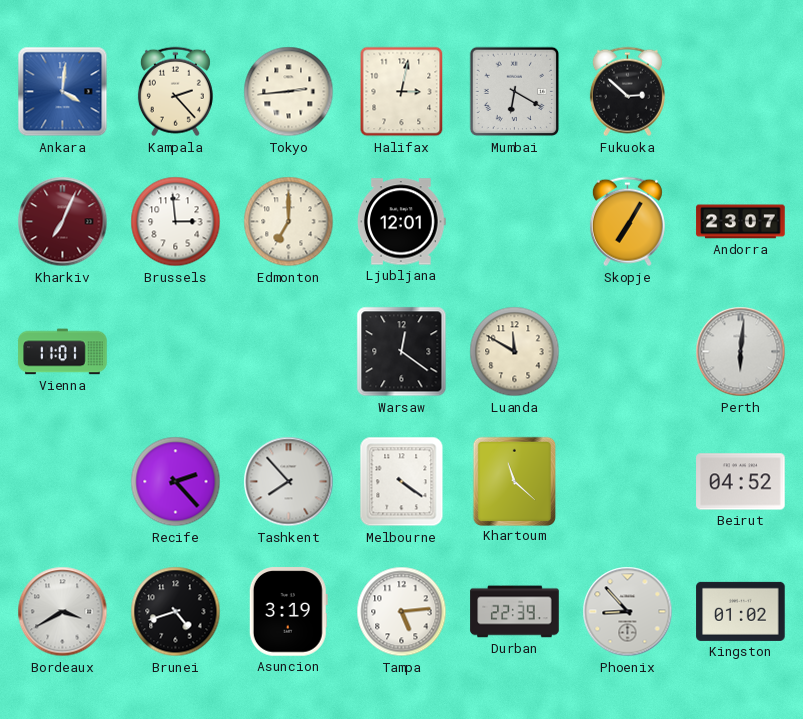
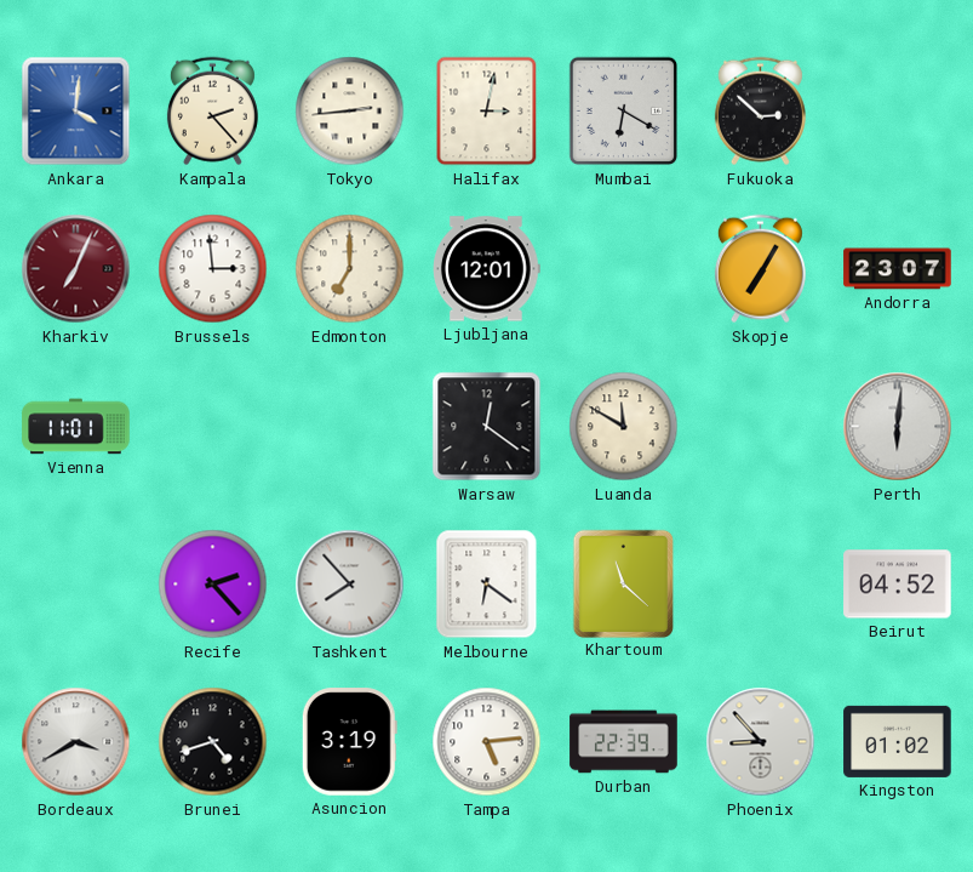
Melbourne: 4:21 -> 6:21
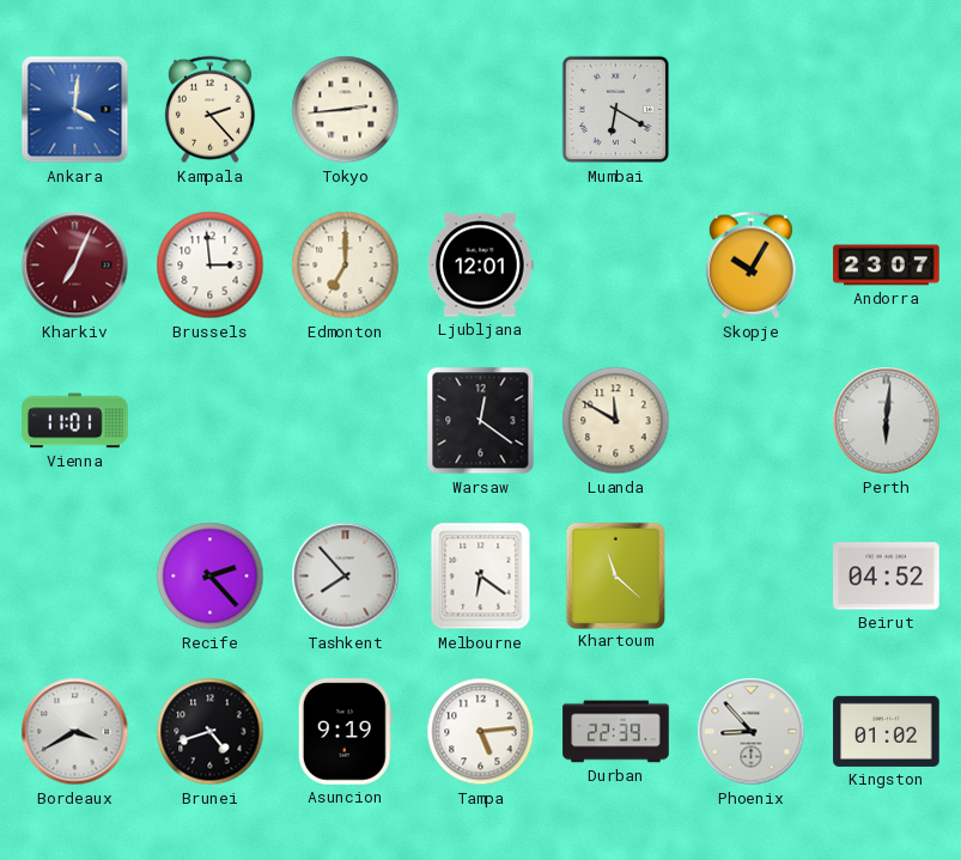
Halifax: 3:02 -> none
Fukuoka: 2:52 -> none
Skopje: 7:05 -> 10:05
Asuncion: 3:19 -> 9:19
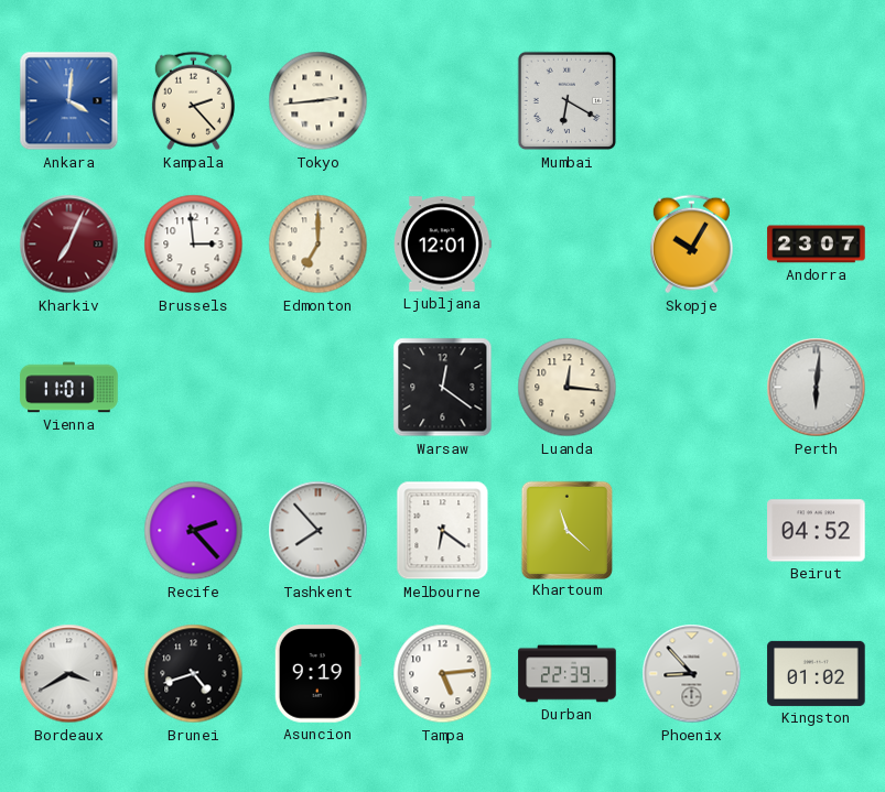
Luanda: 11:50 -> 12:16
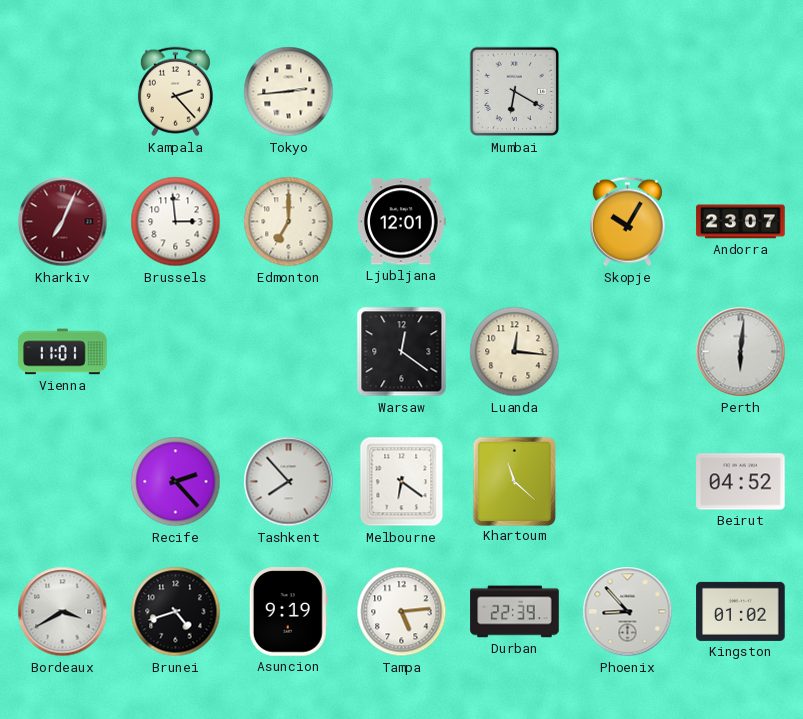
Ankara: 4:01 -> none
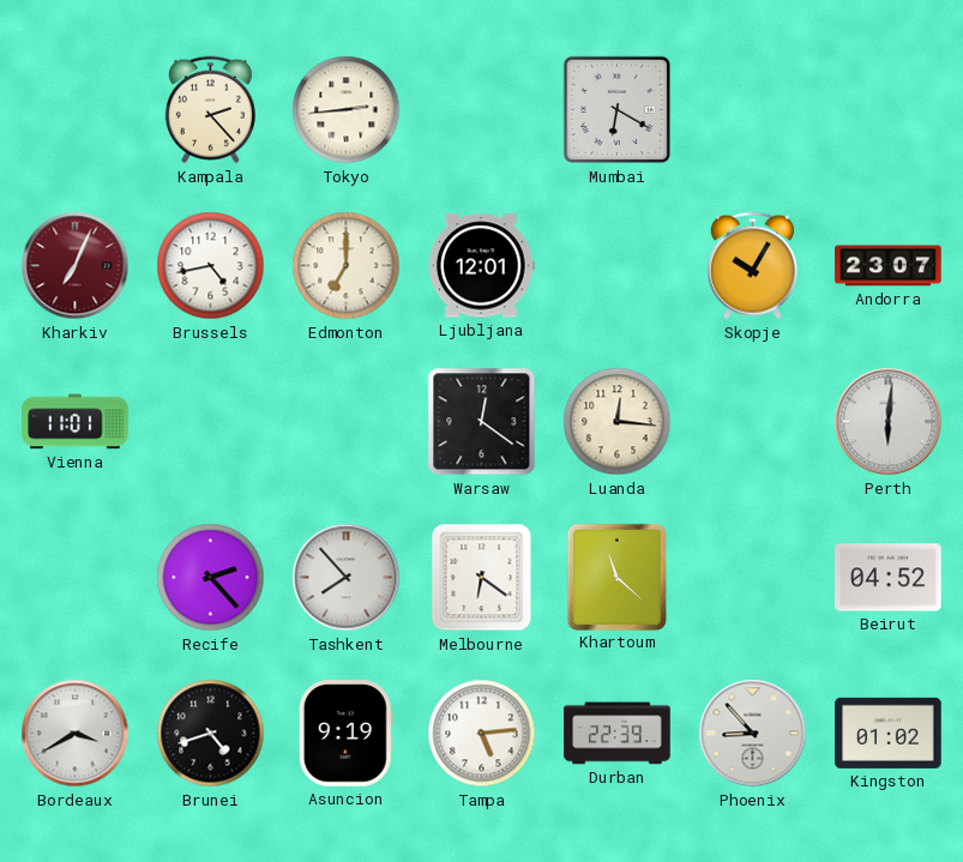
Brussels: 2:59 -> 4:43
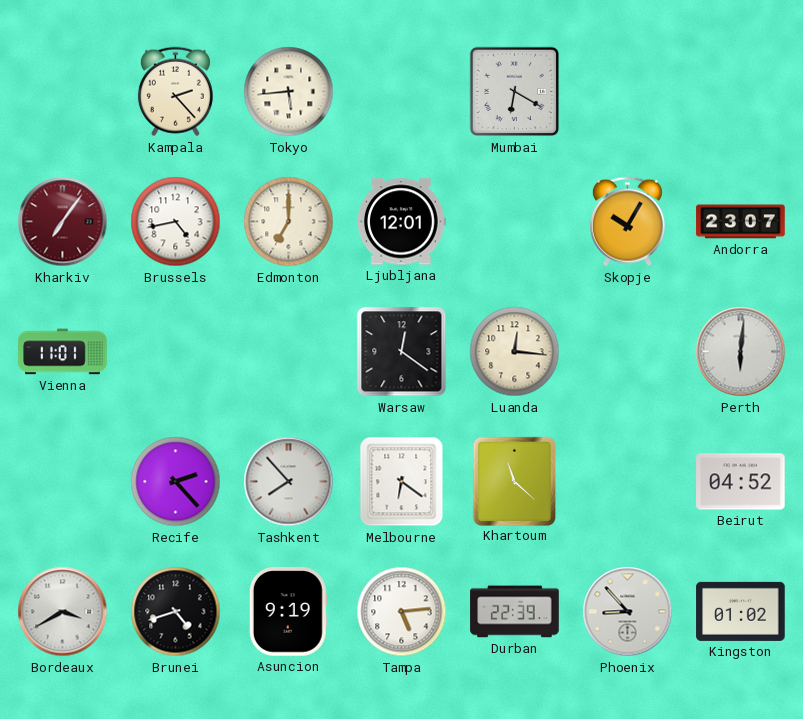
Tokyo: 2:44 -> 5:44
Kharkiv: 7:04 -> 7:06
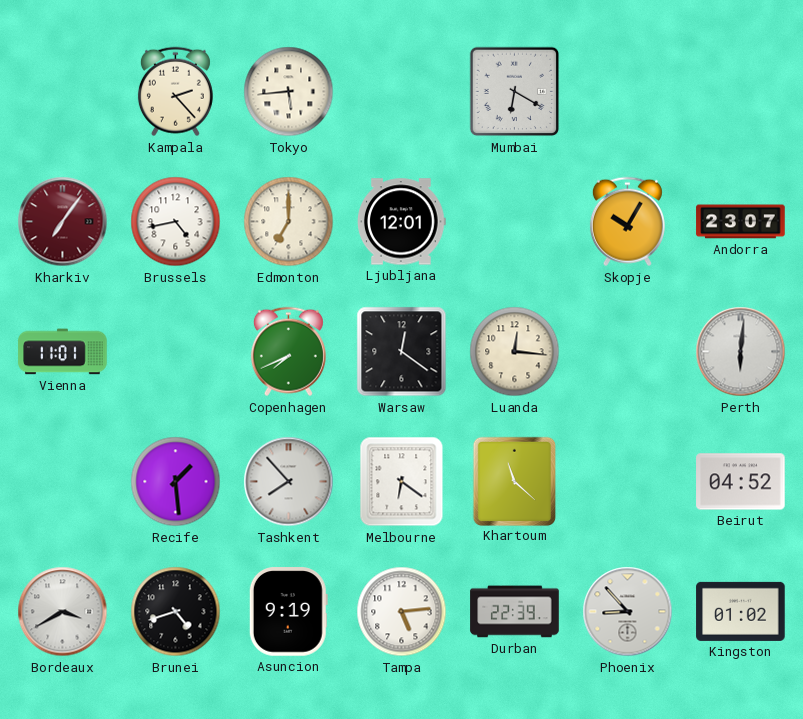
Copenhagen: none -> 7:41
Recife: 2:23 -> 1:29
